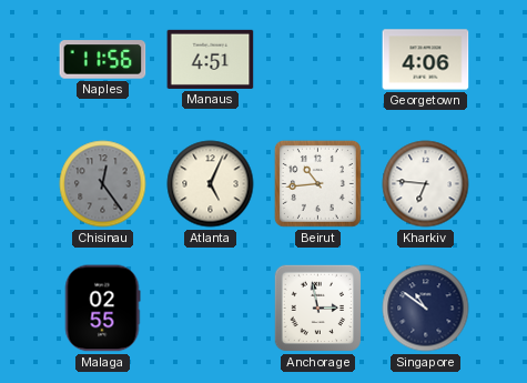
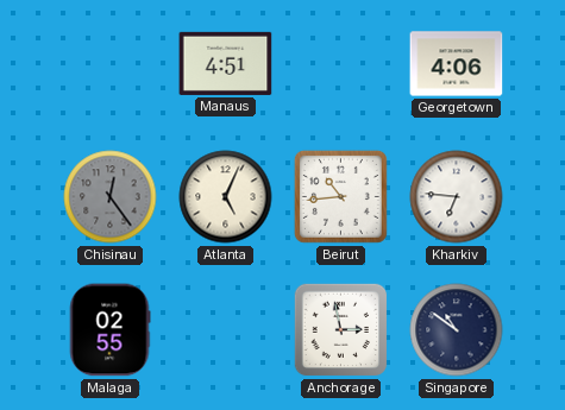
Naples: 11:56 -> none
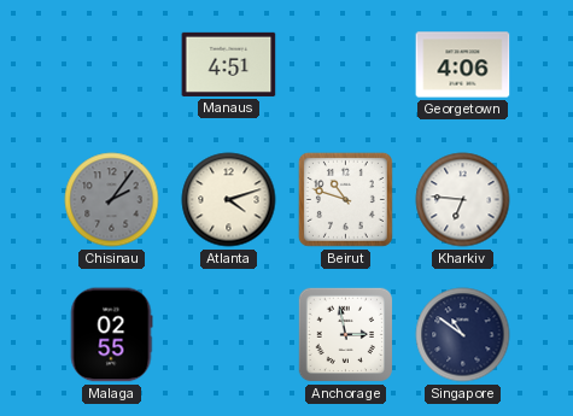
Chisinau: 12:24 -> 2:06
Atlanta: 5:04 -> 4:12
Beirut: 10:44 -> 10:48
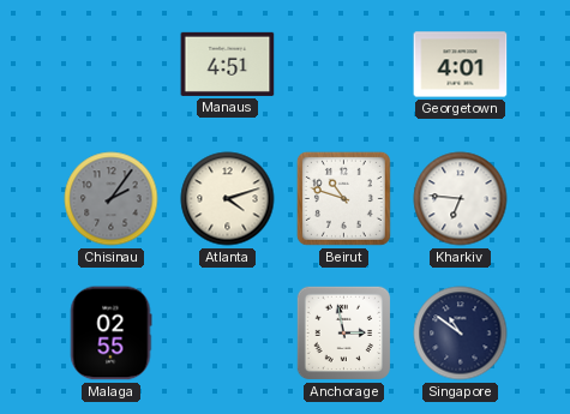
Georgetown: 4:06 -> 4:01
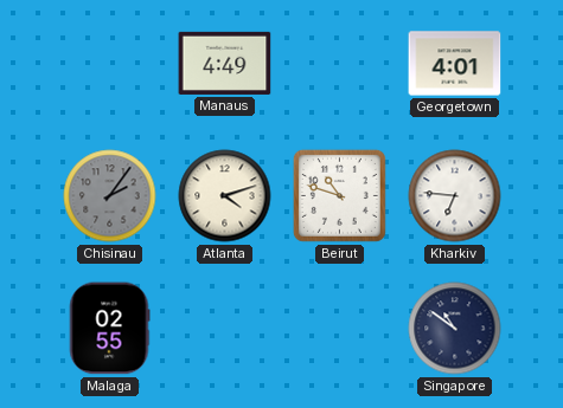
Manaus: 4:51 -> 4:49
Anchorage: 2:58 -> none
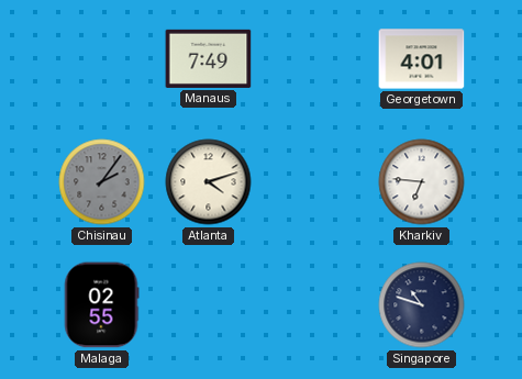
Manaus: 4:49 -> 7:49
Beirut: 10:48 -> none
Singapore: 10:51 -> 10:48
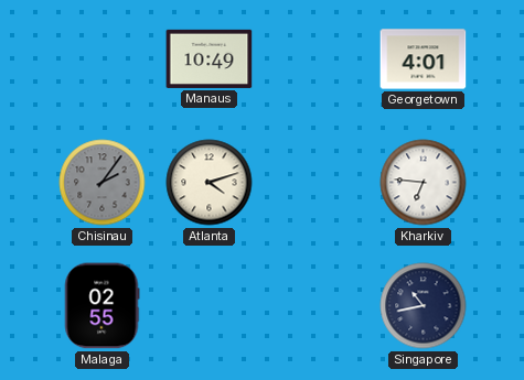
Manaus: 7:49 -> 10:49
Singapore: 10:48 -> 10:43
